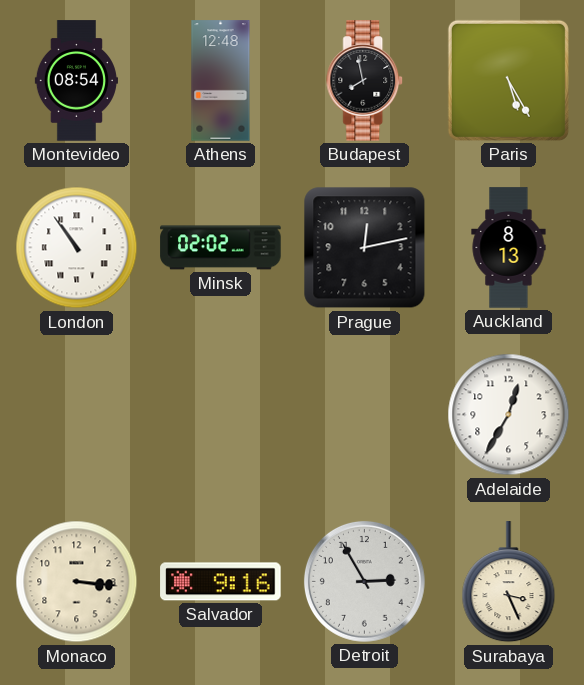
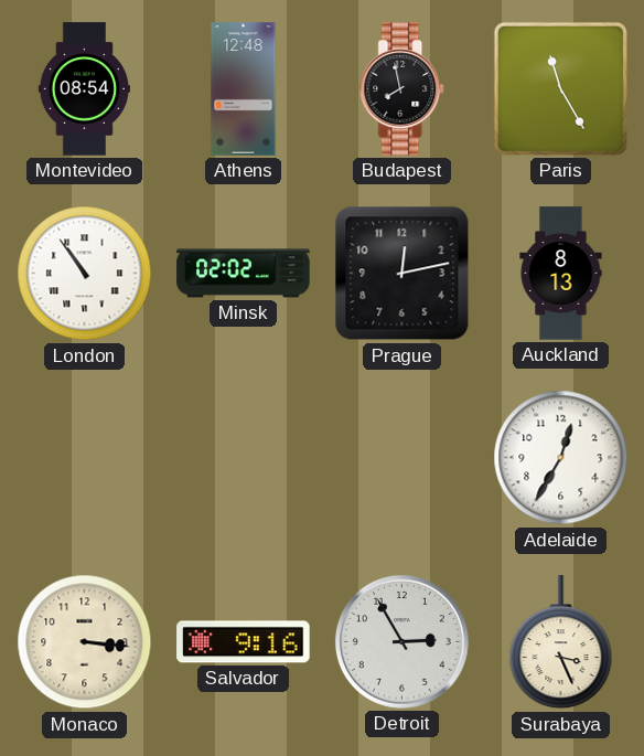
Paris: 5:25 -> 11:25
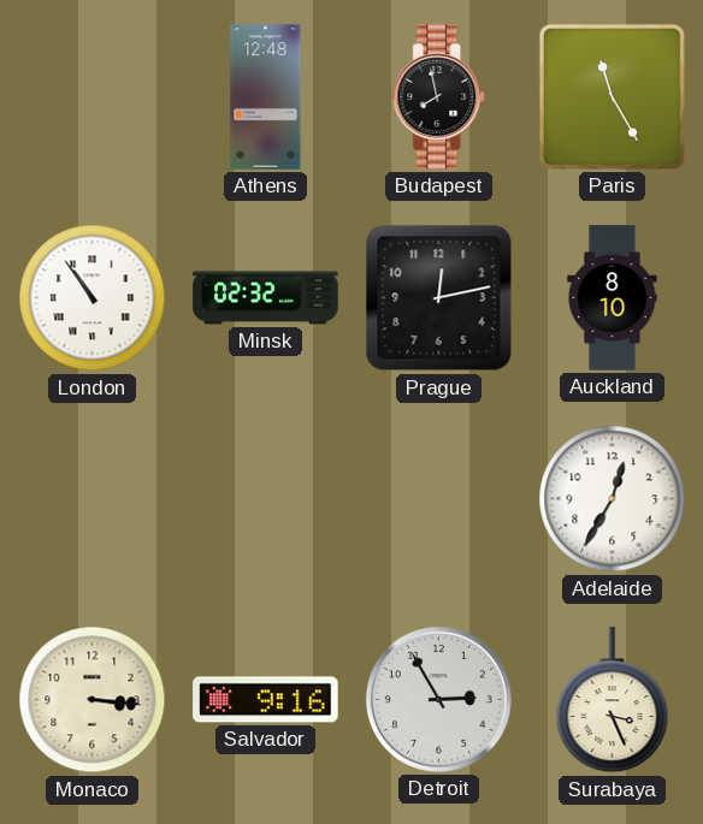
Montevideo: 08:54 -> none
Minsk: 02:02 -> 02:32
Auckland: 8:13 -> 8:10
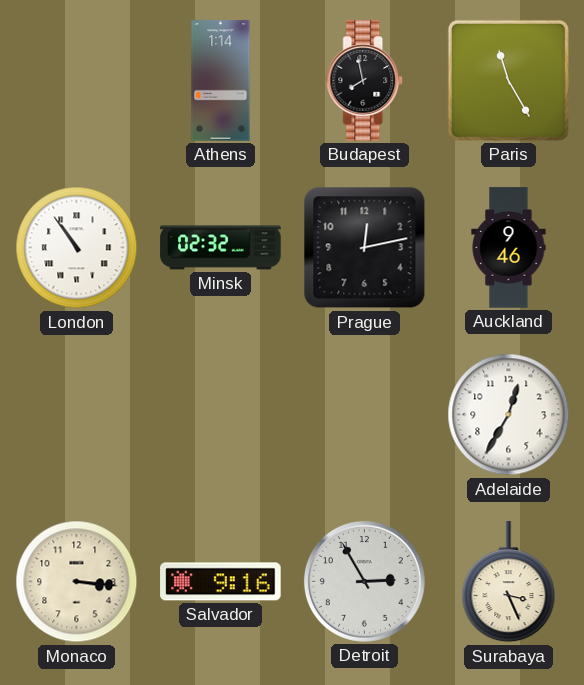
Athens: 12:48 -> 1:14
Auckland: 8:10 -> 9:46
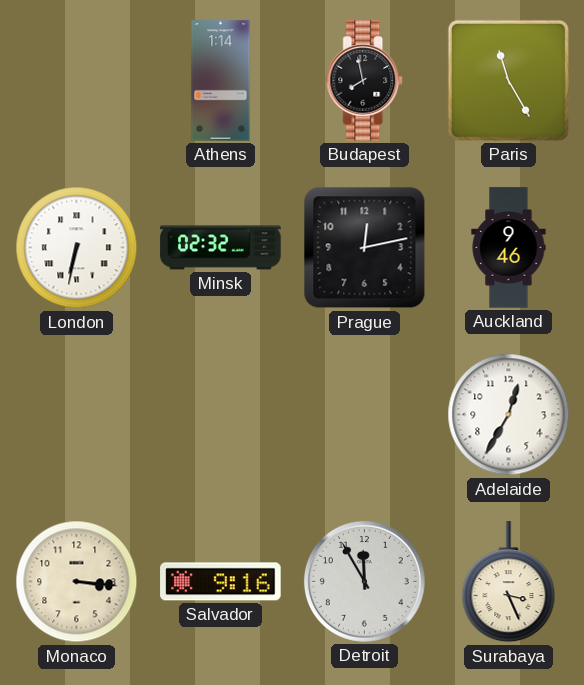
London: 10:54 -> 6:32
Detroit: 2:55 -> 11:55
